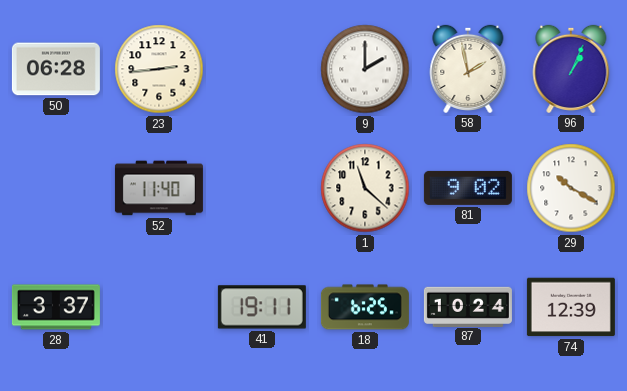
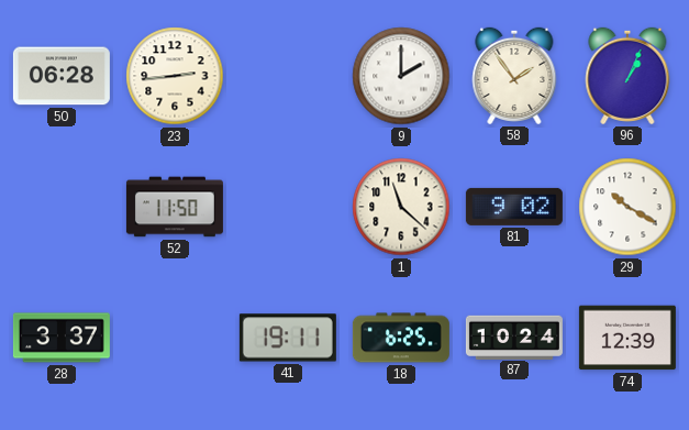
58: 1:58 -> 1:54
52: 11:40 -> 11:50
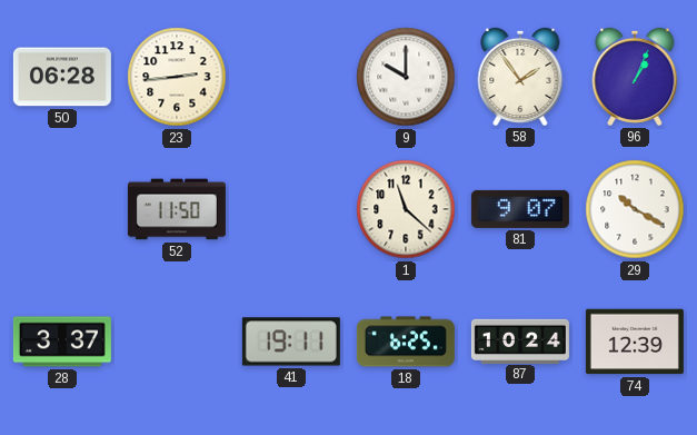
9: 2:00 -> 10:00
81: 9:02 -> 9:07
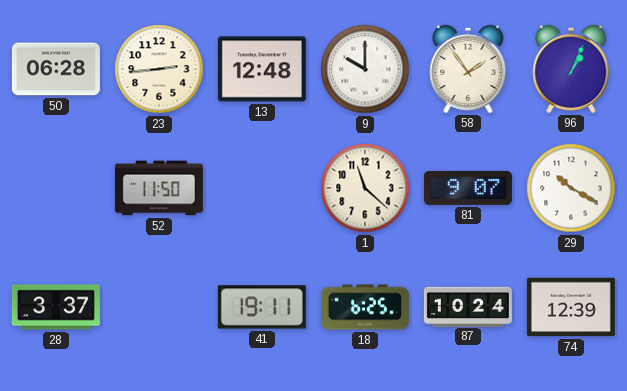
13: none -> 12:48
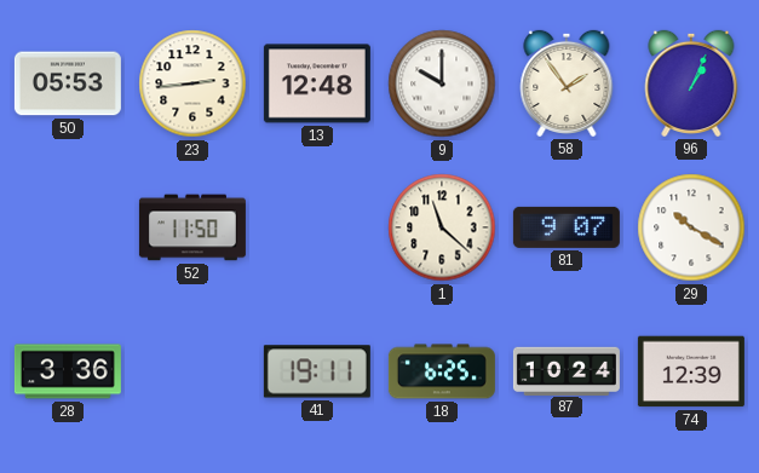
50: 06:28 -> 05:53
28: 3:37 -> 3:36
